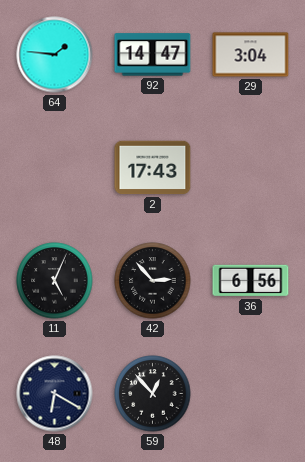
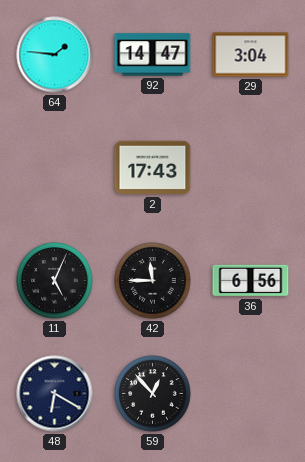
42: 2:53 -> 11:45
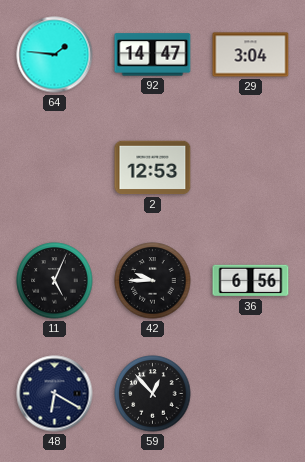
2: 17:43 -> 12:53
42: 11:45 -> 9:45
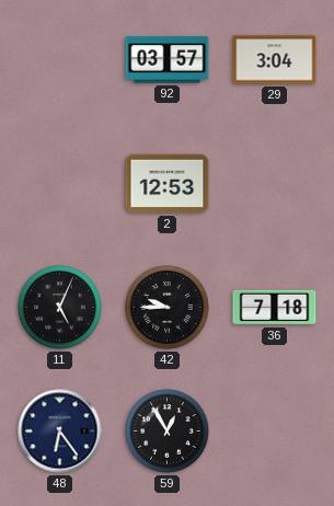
64: 1:46 -> none
92: 14:47 -> 03:57
36: 6:56 -> 7:18
48: 6:20 -> 6:24
59: 12:53 -> 12:55
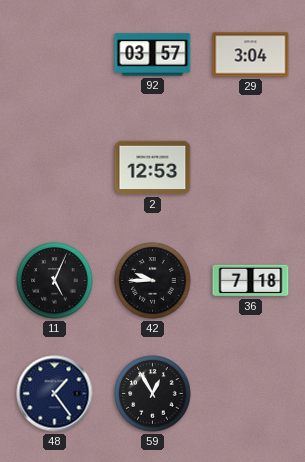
48: 6:24 -> 1:24
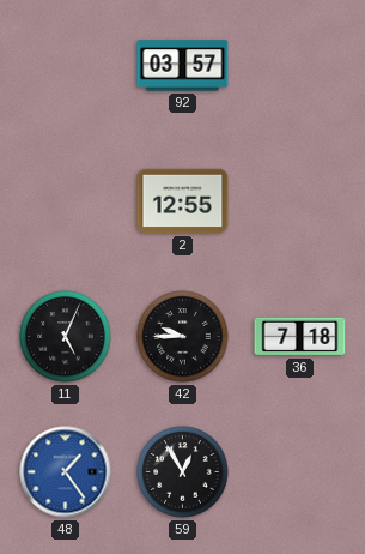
29: 3:04 -> none
2: 12:53 -> 12:55
48 dial: navy -> blue
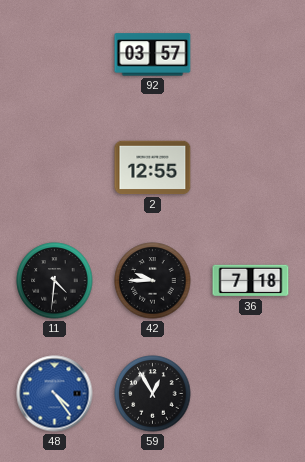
11: 5:04 -> 4:31
48: 1:24 -> 4:24
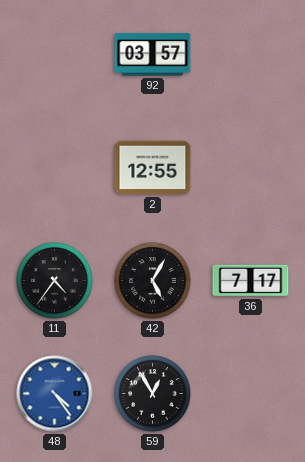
11: 4:31 -> 4:36
42: 9:45 -> 5:05
36: 7:18 -> 7:17
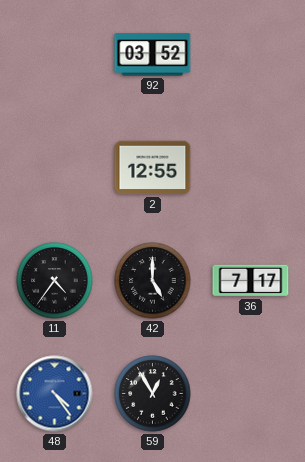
92: 03:57 -> 03:52
42: 5:05 -> 5:00
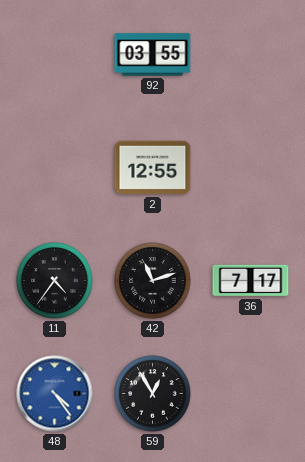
92: 03:52 -> 03:55
42: 5:00 -> 11:12
